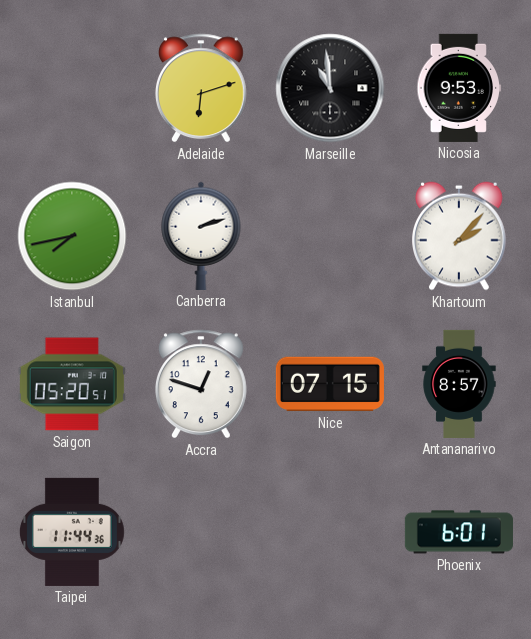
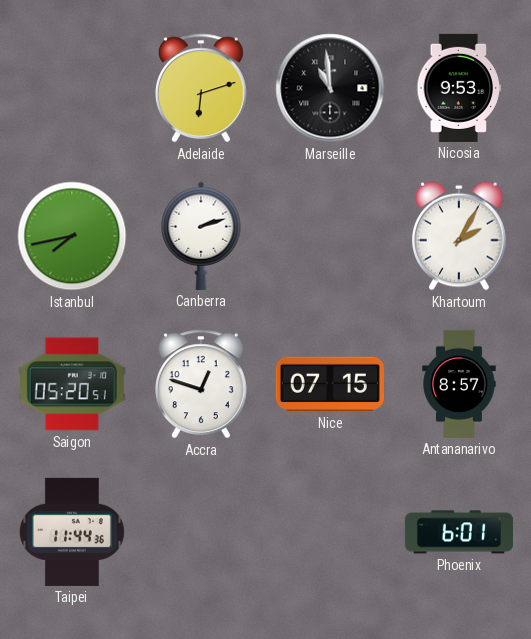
Khartoum: 2:07 -> 2:05
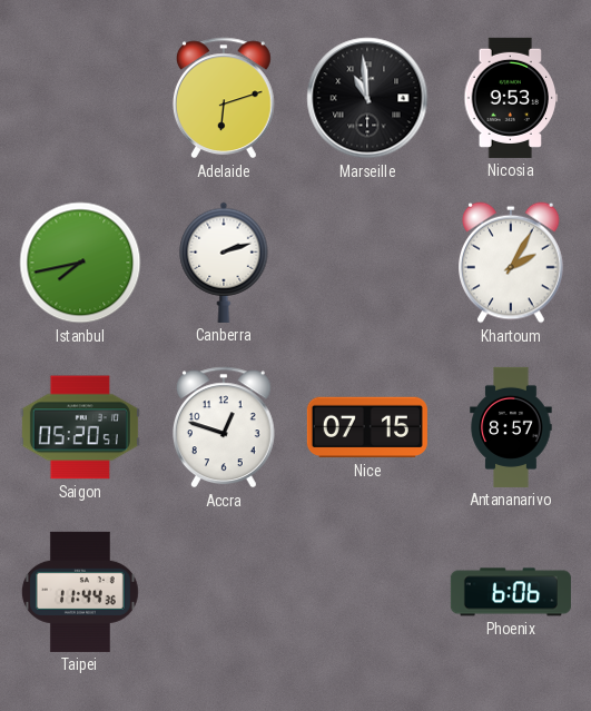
Phoenix: 6:01 -> 6:06
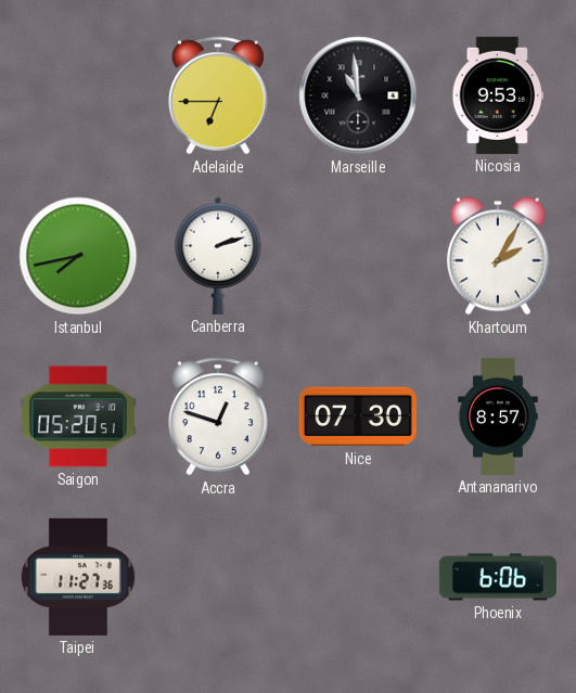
Adelaide: 6:12 -> 6:45
Nice: 07:15 -> 07:30
Taipei: 11:44 -> 11:27
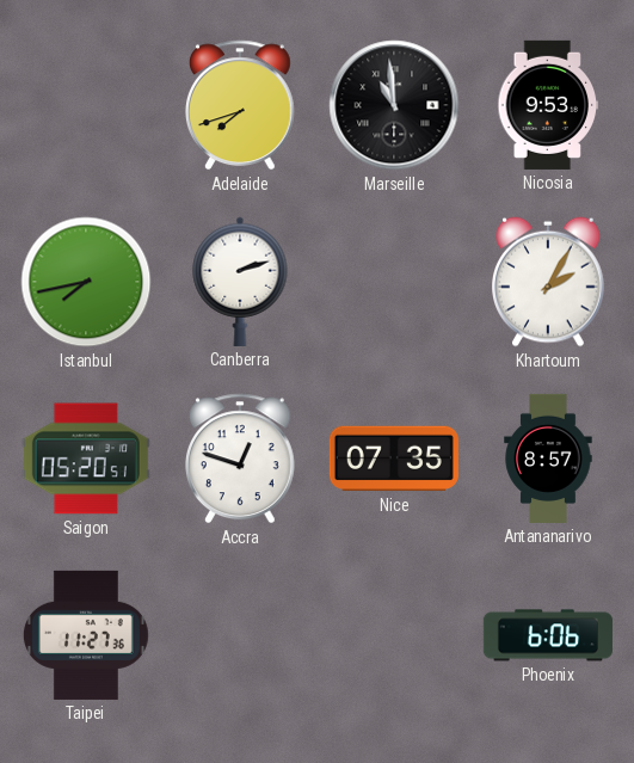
Adelaide: 6:45 -> 7:42
Nice: 07:30 -> 07:35
